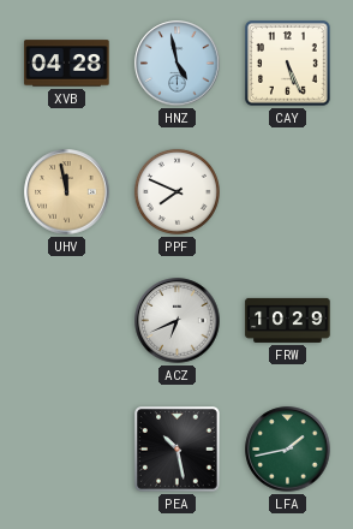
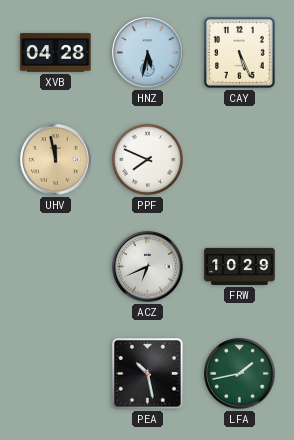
HNZ: 4:58 -> 5:32
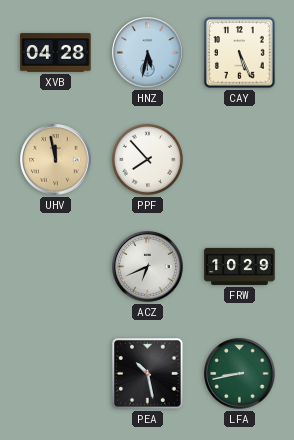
PPF: 7:49 -> 7:53
LFA: 1:43 -> 8:43
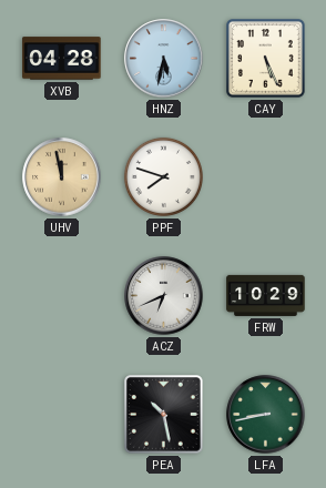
PPF: 7:53 -> 7:48
